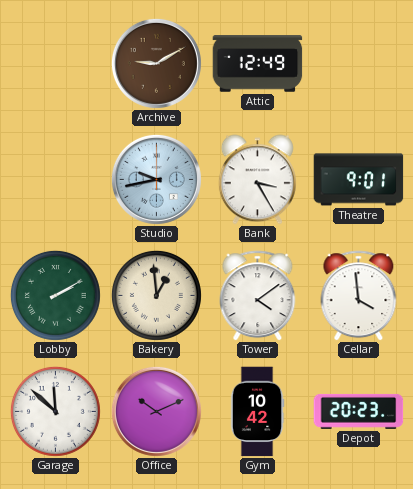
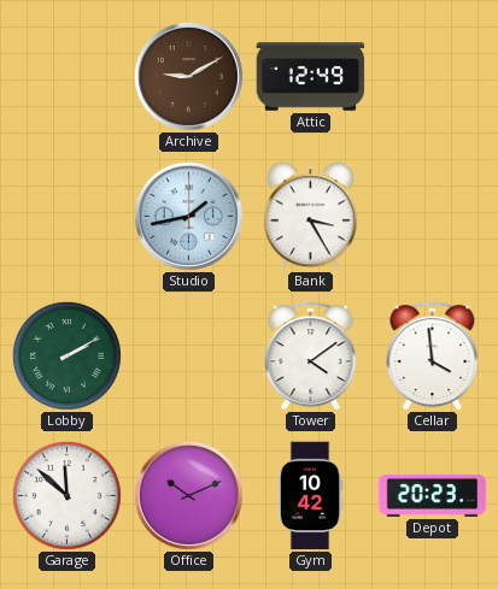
Studio: 9:43 -> 1:43
Theatre: 9:01 -> none
Bakery: 12:59 -> none
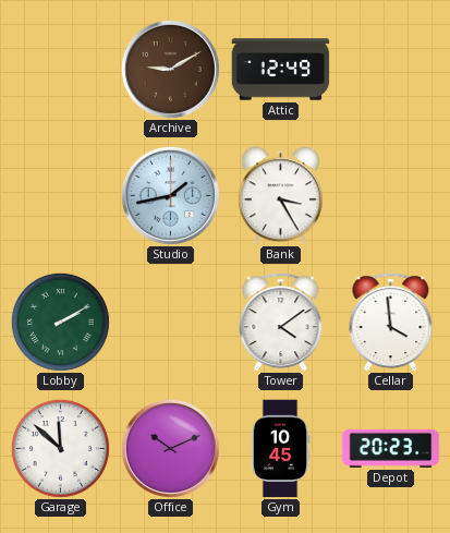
Gym: 10:42 -> 10:45
